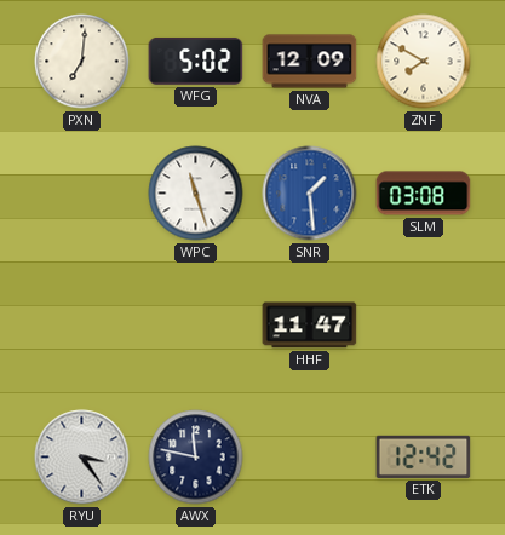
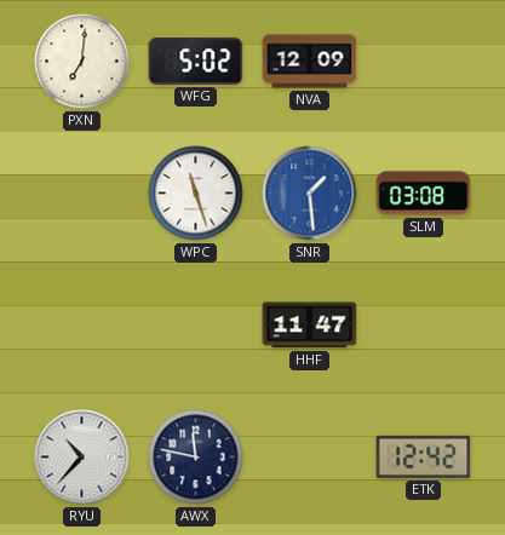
ZNF: 7:50 -> none
RYU: 3:24 -> 10:37
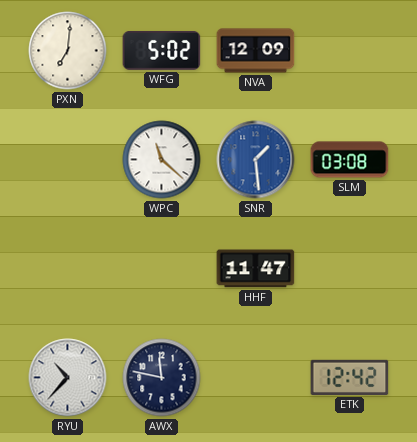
WPC: 11:27 -> 11:22
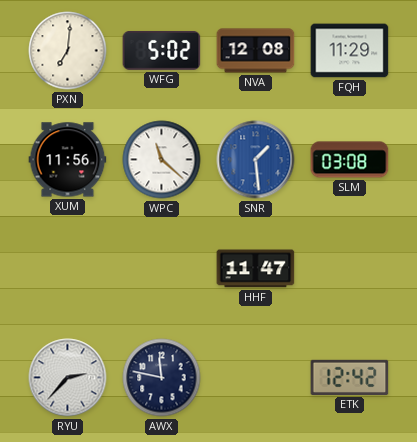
NVA: 12:09 -> 12:08
FQH: none -> 11:29
XUM: none -> 11:56
RYU: 10:37 -> 2:37
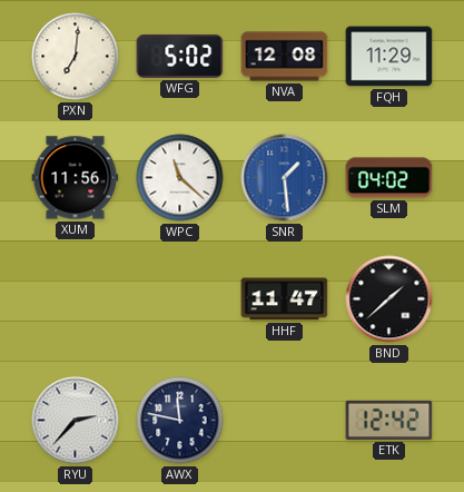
SLM: 03:08 -> 04:02
BND: none -> 1:38
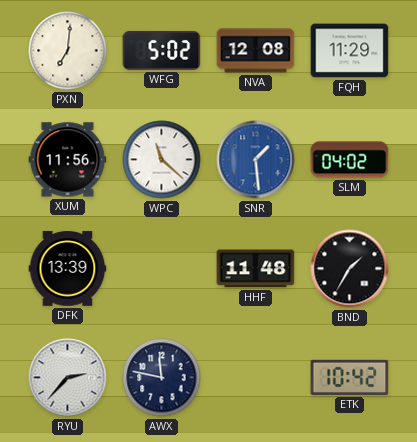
DFK: none -> 13:39
HHF: 11:47 -> 11:48
BND: 1:38 -> 1:35
ETK: 12:42 -> 10:42
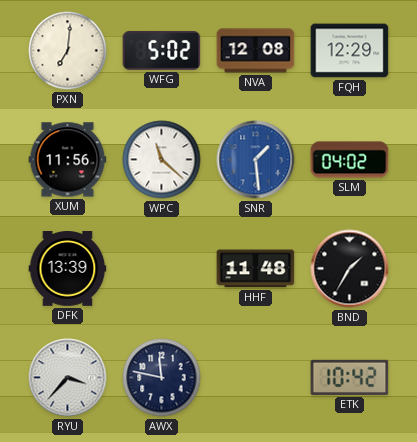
FQH: 11:29 -> 12:29
RYU: 2:37 -> 3:37
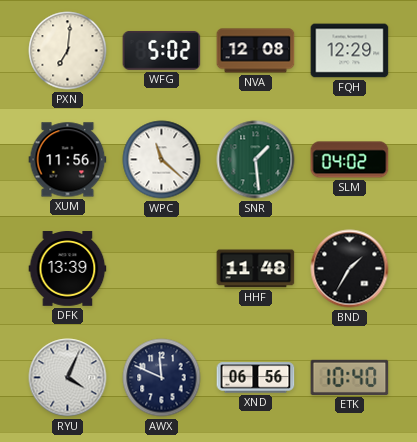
SNR dial: blue -> green
RYU: 3:37 -> 4:04
AWX: 11:47 -> 11:49
XND: none -> 06:56
ETK: 10:42 -> 10:40
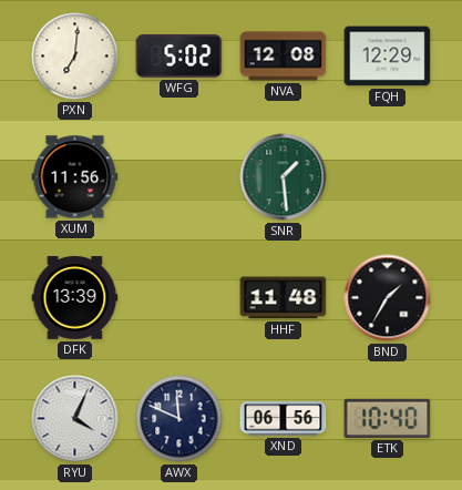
WPC: 11:22 -> none
SLM: 04:02 -> none
